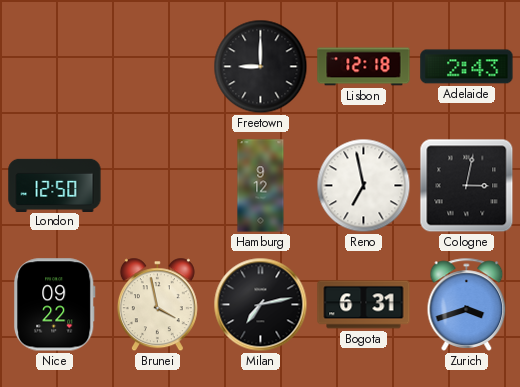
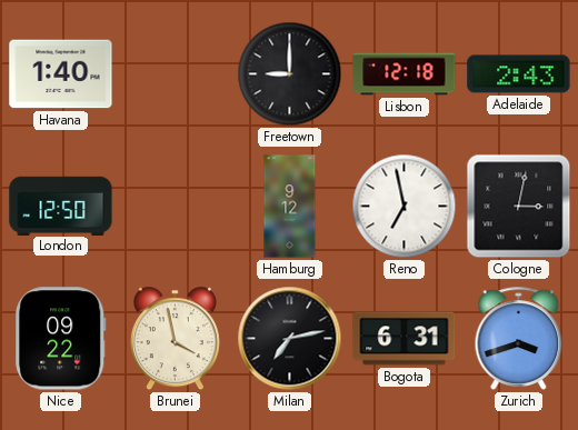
Havana: none -> 1:40
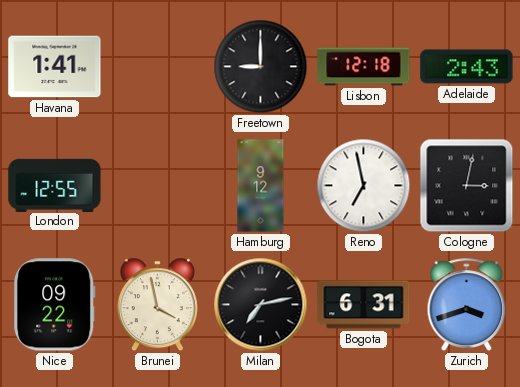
Havana: 1:40 -> 1:41
London: 12:50 -> 12:55
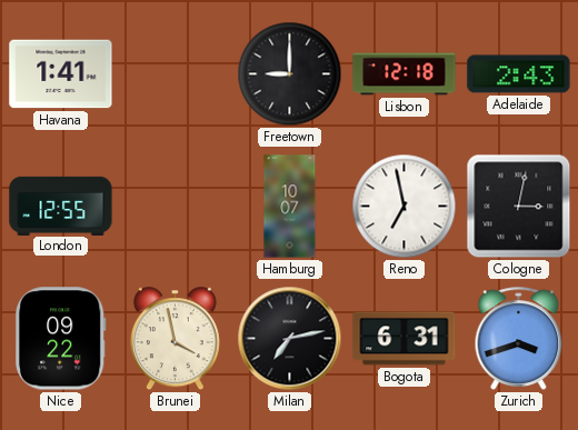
Hamburg: 9:12 -> 10:07
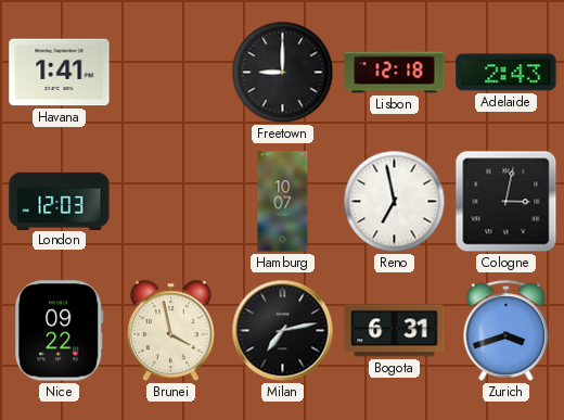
London: 12:55 -> 12:03
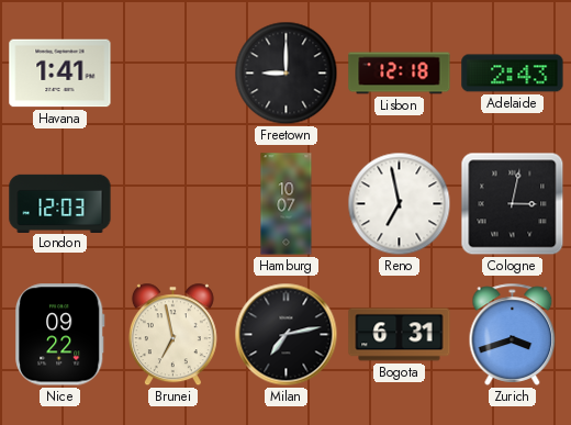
Brunei: 3:58 -> 6:58
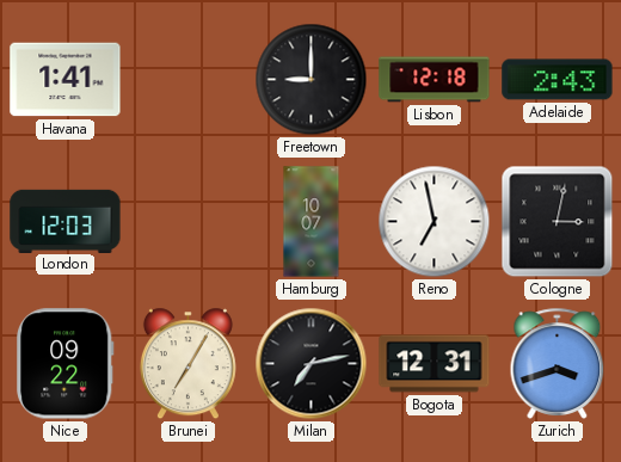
Brunei: 6:58 -> 7:05
Bogota: 6:31 -> 12:31
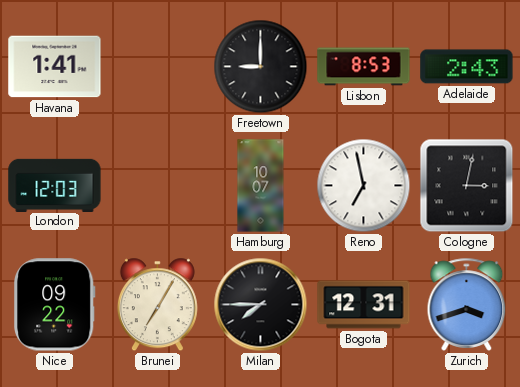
Lisbon: 12:18 -> 8:53
Milan: 7:13 -> 7:45
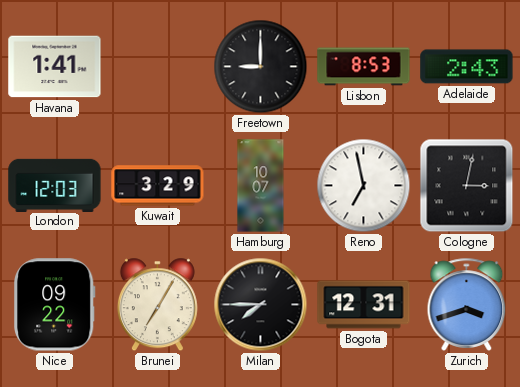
Kuwait: none -> 3:29
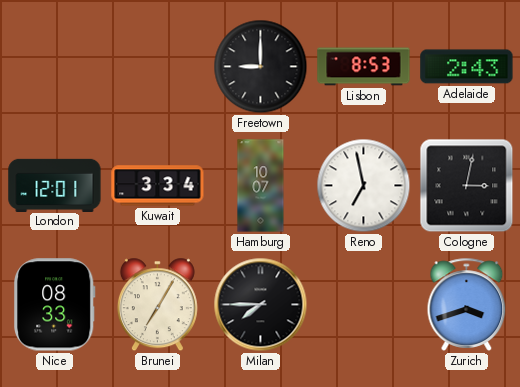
Havana: 1:41 -> none
London: 12:03 -> 12:01
Kuwait: 3:29 -> 3:34
Nice: 09:22 -> 08:33
Bogota: 12:31 -> none
